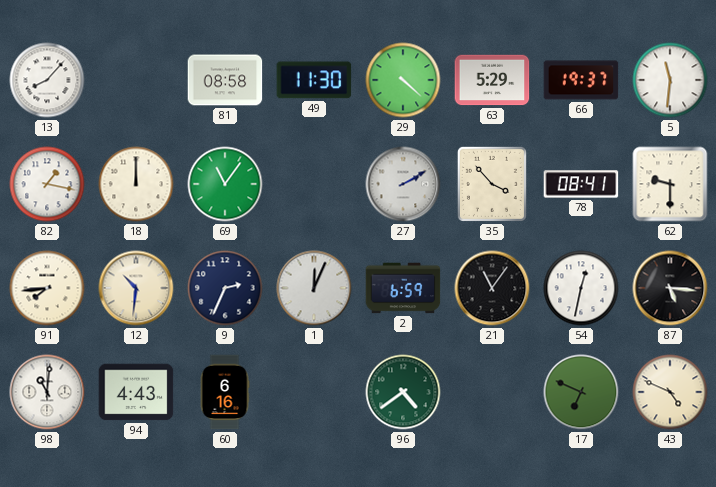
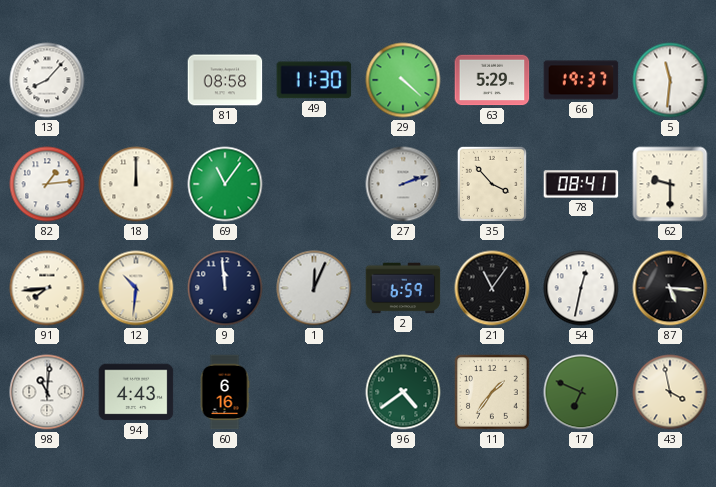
82: 1:17 -> 1:14
27: 2:10 -> 2:12
9: 2:34 -> 11:59
11: none -> 1:36
43: 4:49 -> 3:58
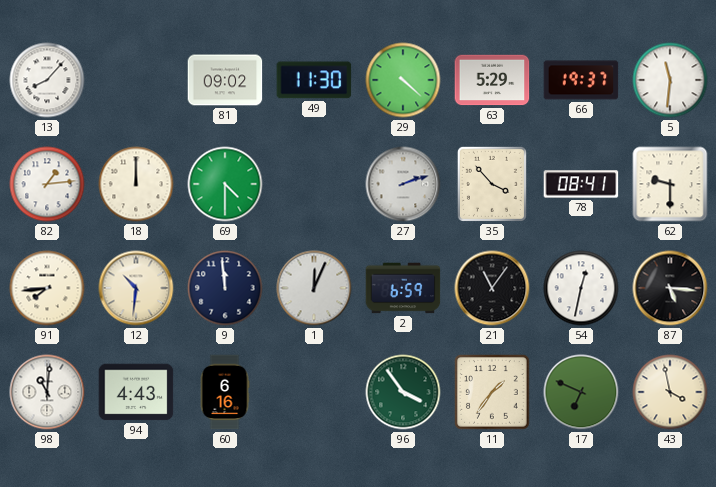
81: 08:58 -> 09:02
69: 11:06 -> 4:30
96: 4:39 -> 3:54
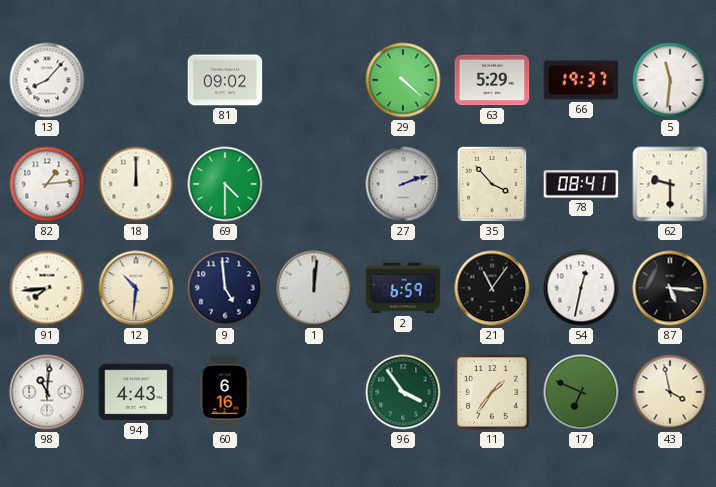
49: 11:30 -> none
9: 11:59 -> 4:59
1: 12:04 -> 12:01
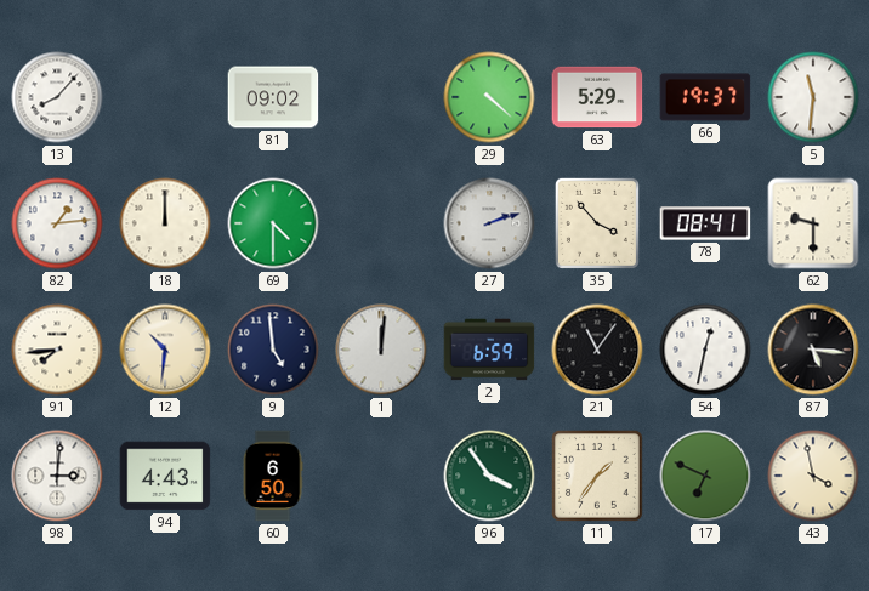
98: 11:01 -> 3:01
60: 6:16 -> 6:50
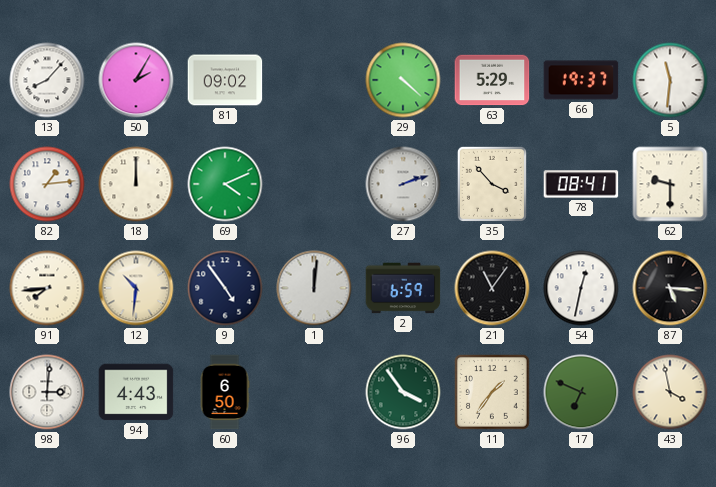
50: none -> 2:05
69: 4:30 -> 4:11
9: 4:59 -> 4:54
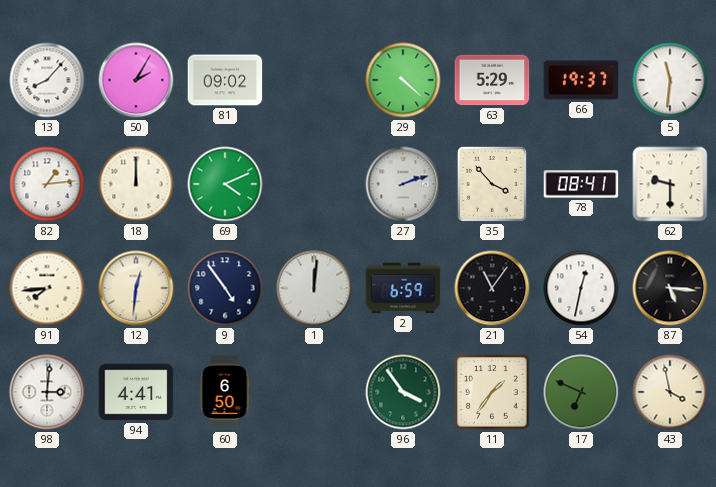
12: 10:31 -> 12:31
94: 4:43 -> 4:41
